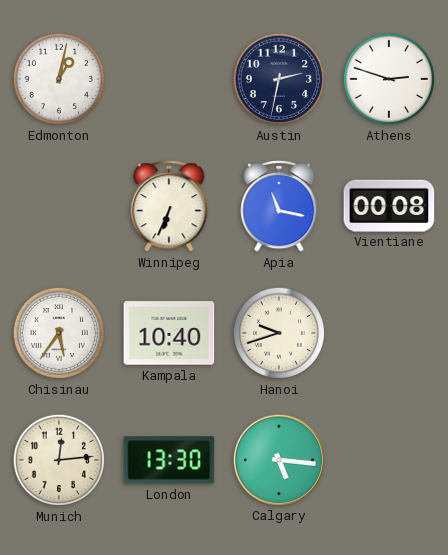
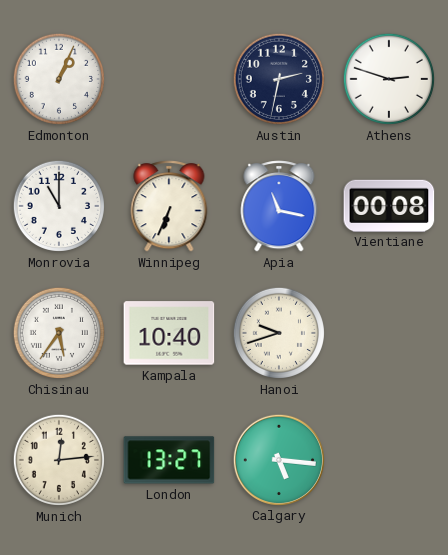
Edmonton: 1:02 -> 1:04
Monrovia: none -> 11:00
London: 13:30 -> 13:27
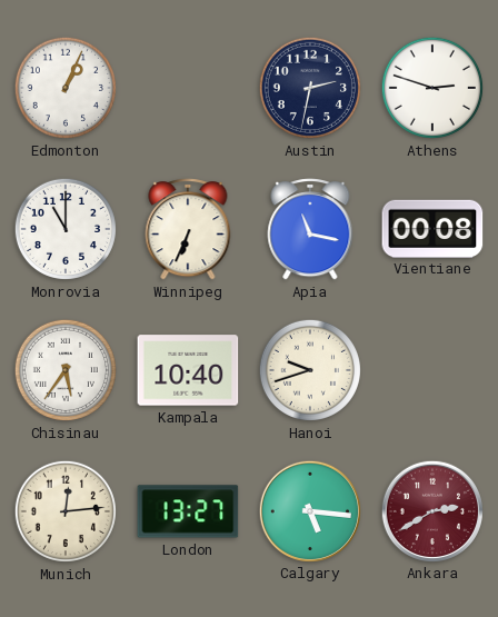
Ankara: none -> 2:40
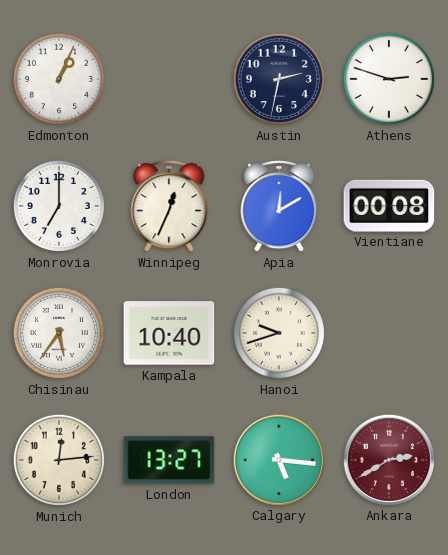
Monrovia: 11:00 -> 7:00
Winnipeg: 6:34 -> 12:34
Apia: 11:17 -> 12:10
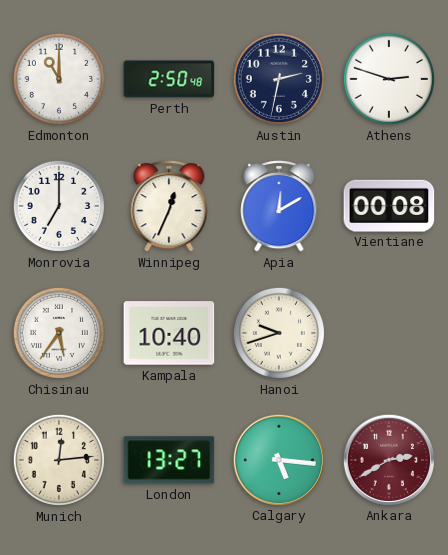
Edmonton: 1:04 -> 11:00
Perth: none -> 2:50
